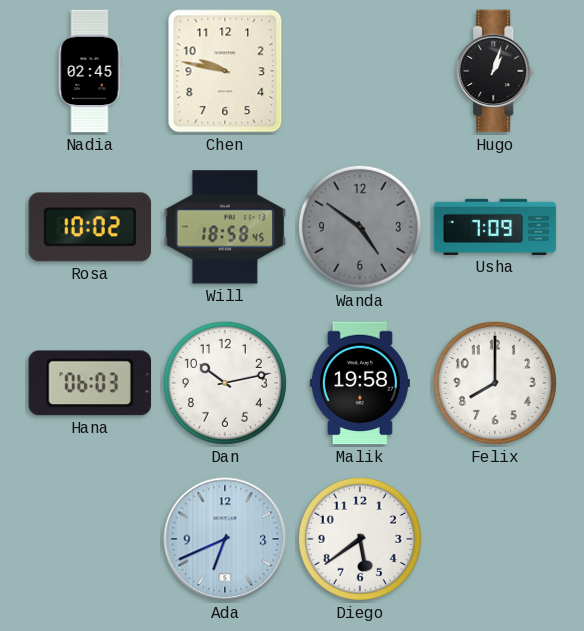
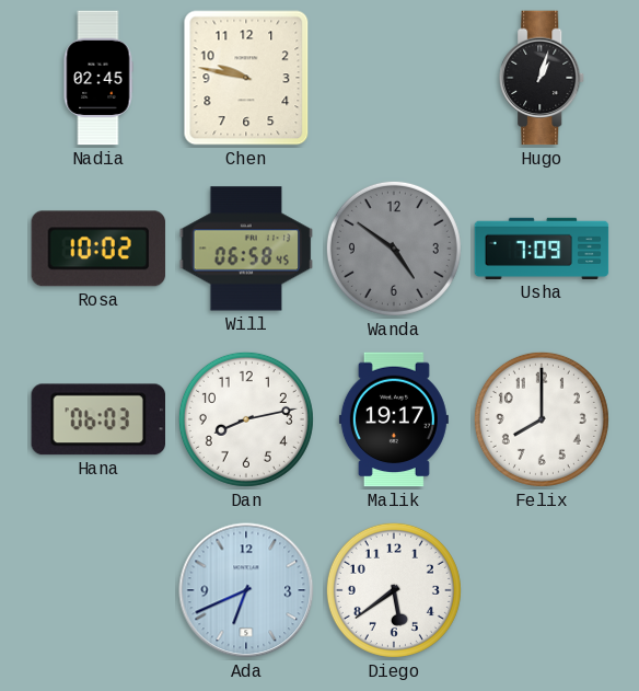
Will: 18:58 -> 06:58
Dan: 10:13 -> 8:13
Malik: 19:58 -> 19:17
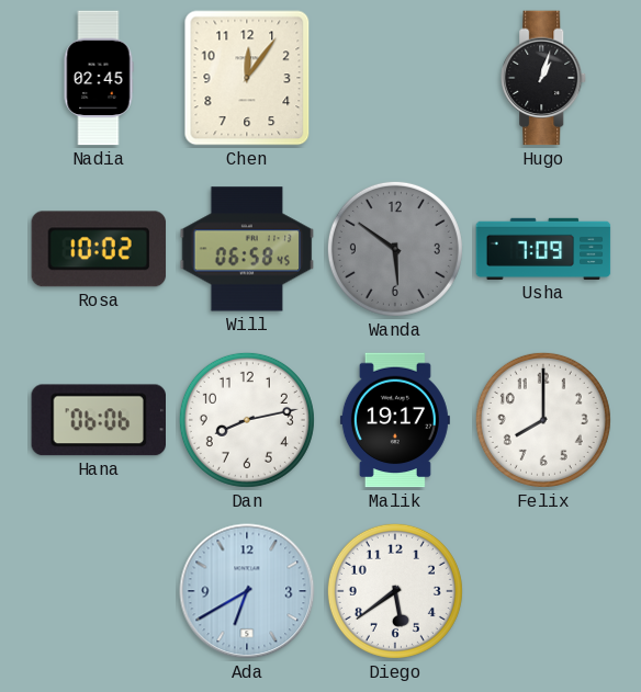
Chen: 9:47 -> 12:06
Wanda: 4:51 -> 5:51
Hana: 06:03 -> 06:06
Ada: 6:41 -> 6:40
